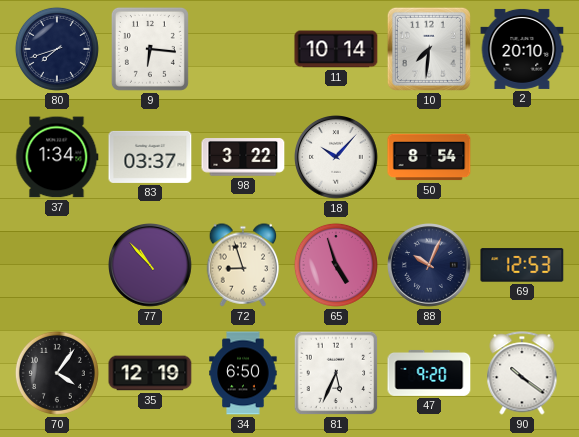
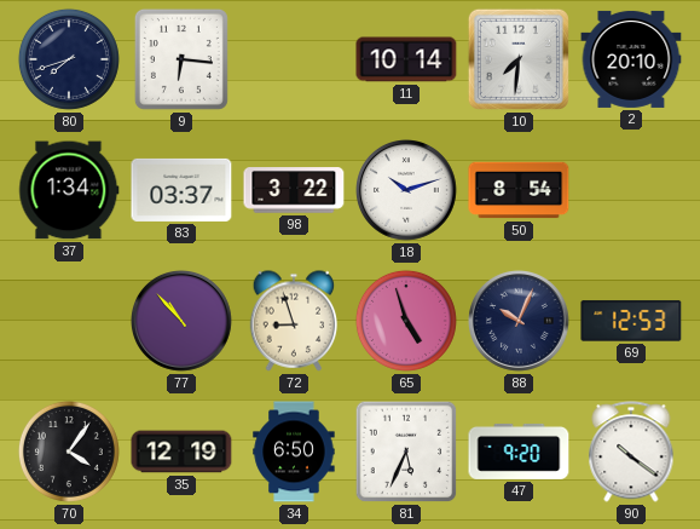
18: 10:07 -> 10:12
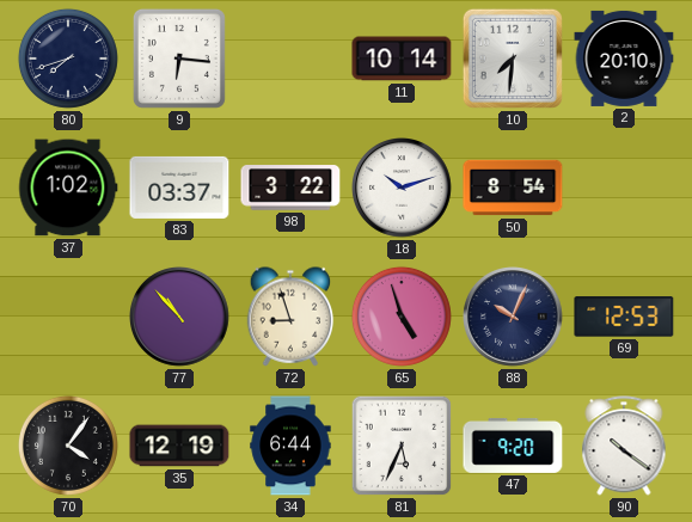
37: 1:34 -> 1:02
34: 6:50 -> 6:44
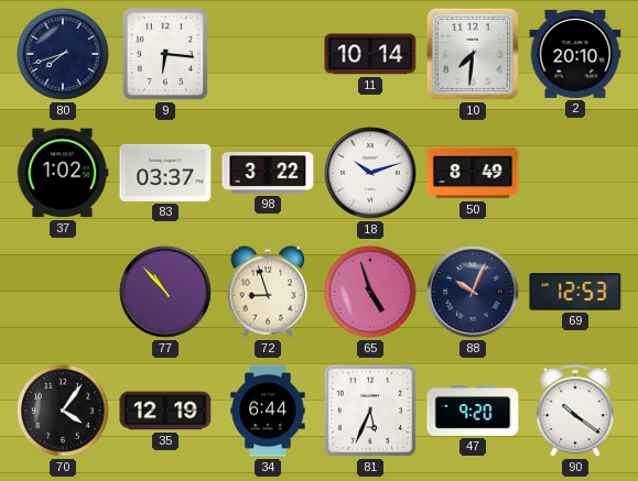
50: 8:54 -> 8:49
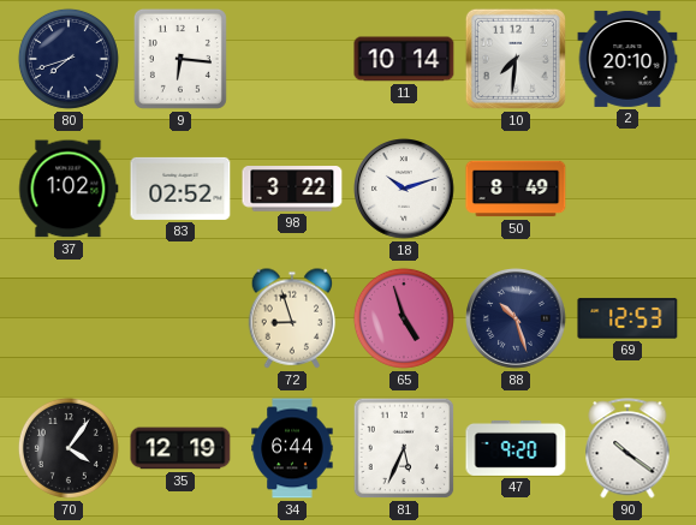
83: 03:37 -> 02:52
77: 10:53 -> none
88: 10:04 -> 10:27
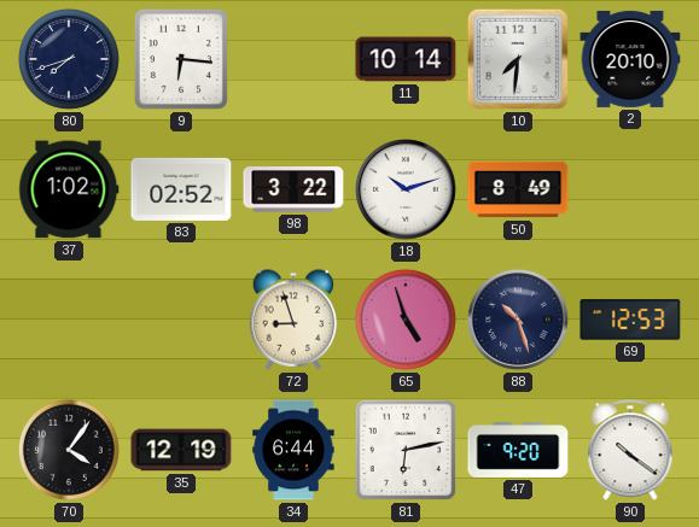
81: 5:34 -> 6:13
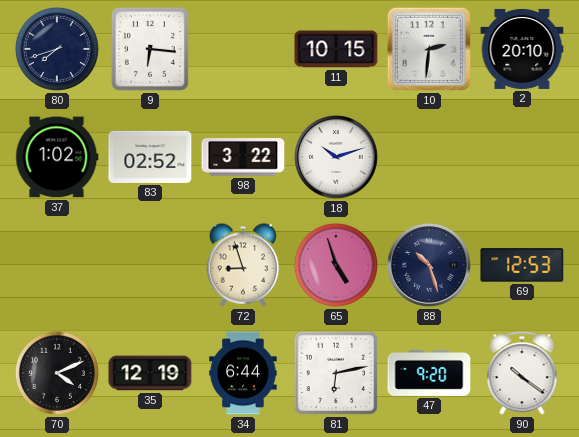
11: 10:14 -> 10:15
10: 7:31 -> 2:31
50: 8:49 -> none
70: 4:06 -> 4:11
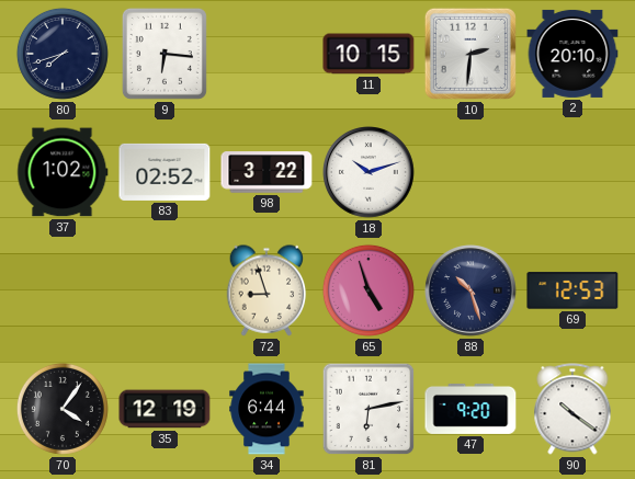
70: 4:11 -> 4:06
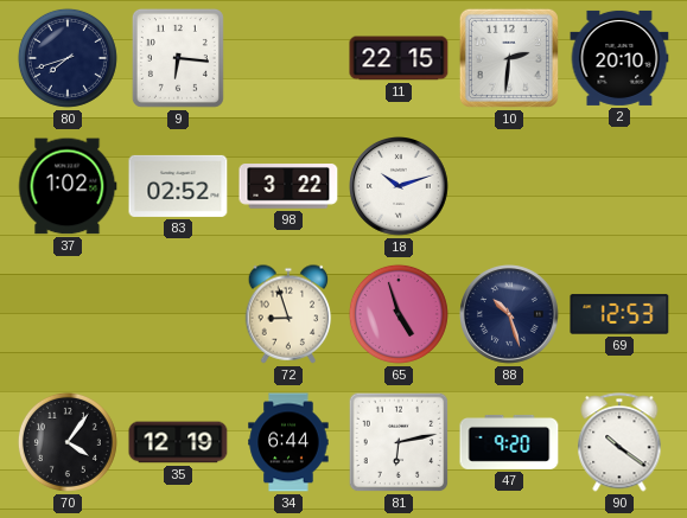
11: 10:15 -> 22:15
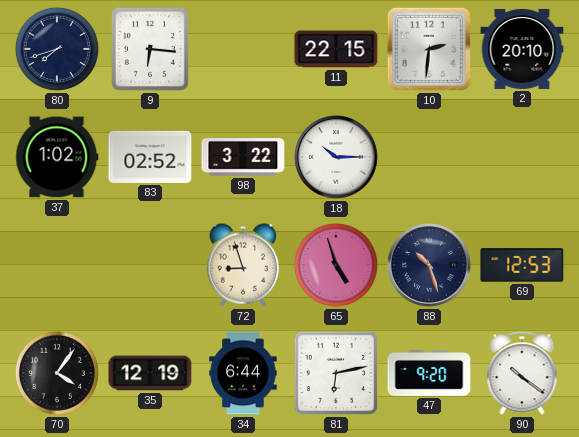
18: 10:12 -> 10:15
